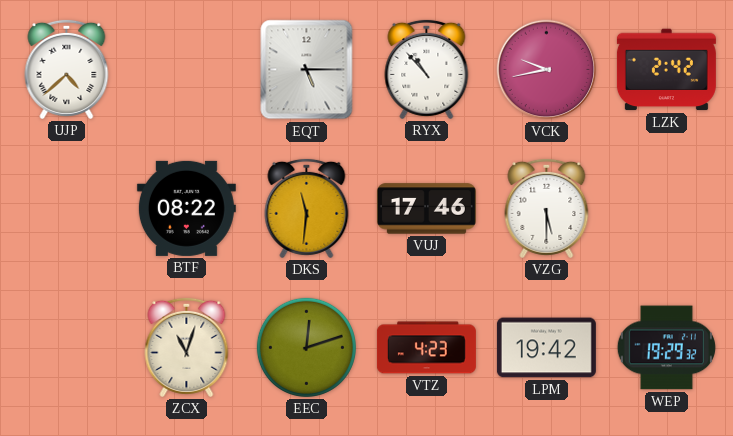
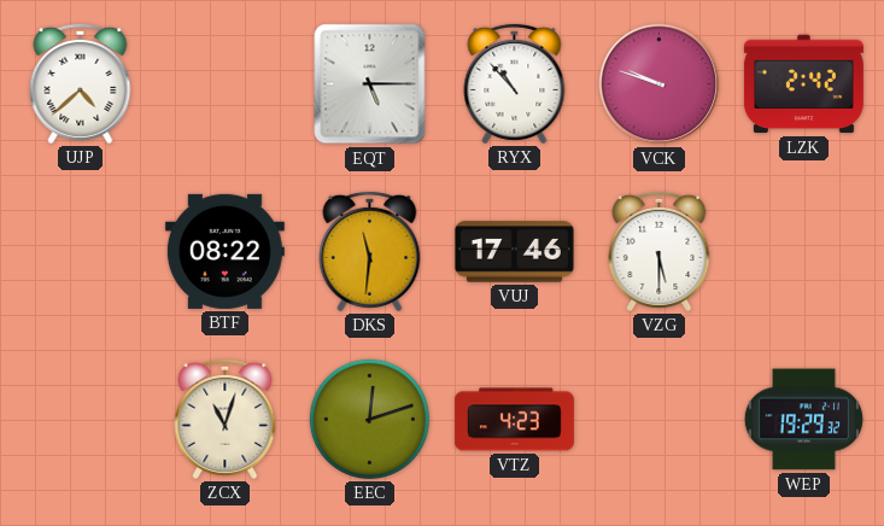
VCK: 9:43 -> 9:48
LPM: 19:42 -> none
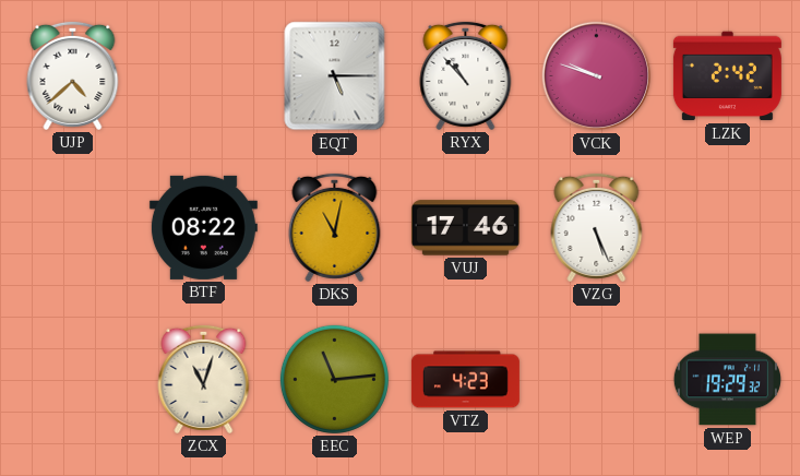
DKS: 11:31 -> 11:02
VZG: 5:30 -> 5:26
EEC: 12:12 -> 11:14
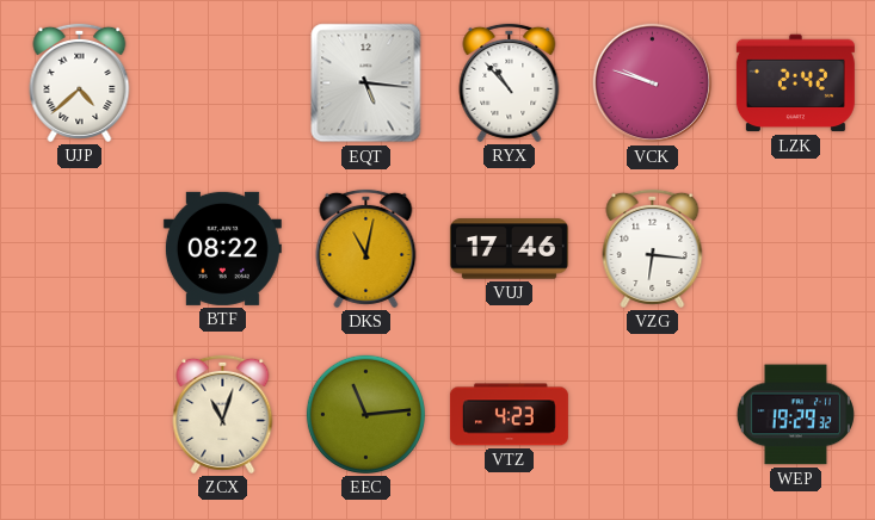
EQT: 5:15 -> 5:16
VZG: 5:26 -> 6:16
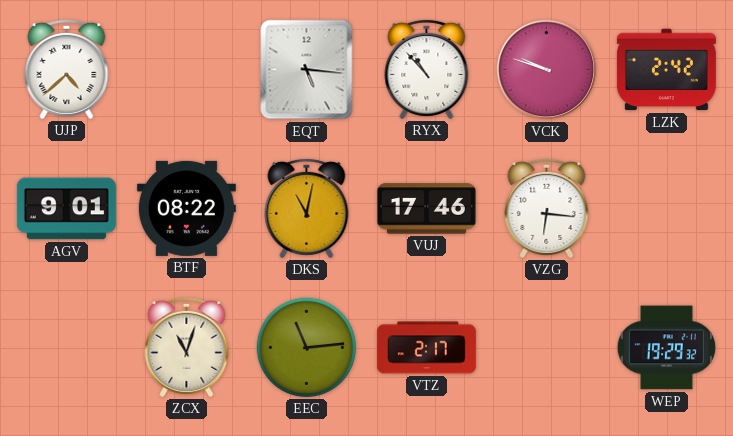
AGV: none -> 9:01
VTZ: 4:23 -> 2:17
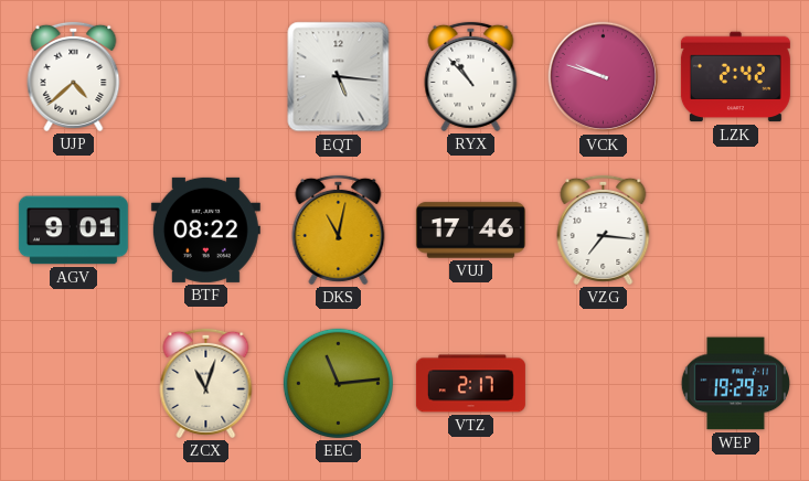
VZG: 6:16 -> 7:16
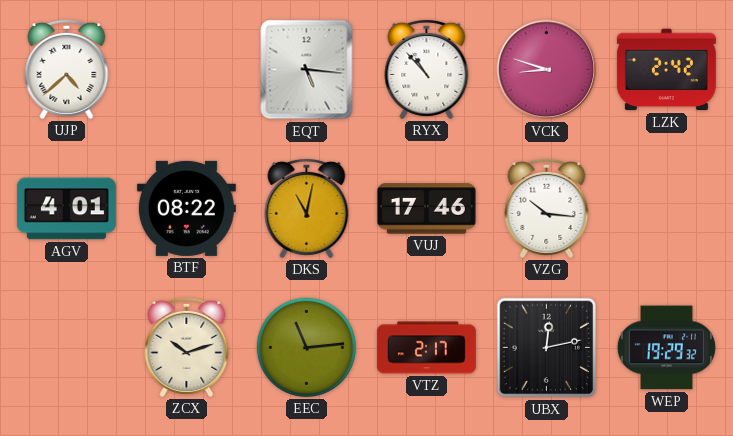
VCK: 9:48 -> 8:48
AGV: 9:01 -> 4:01
VZG: 7:16 -> 10:16
ZCX: 11:03 -> 10:12
UBX: none -> 12:13
